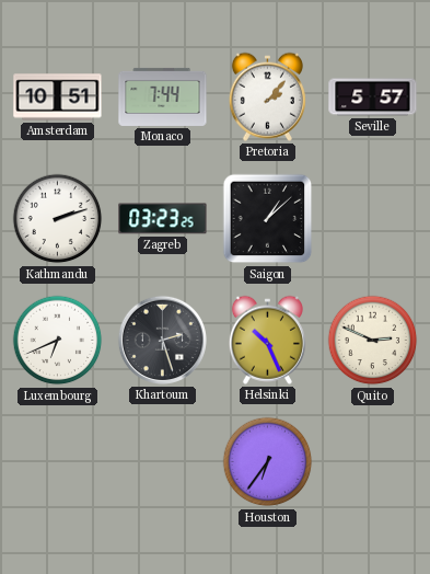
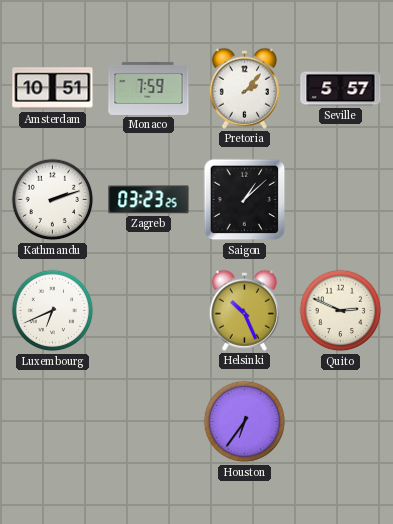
Monaco: 7:44 -> 7:59
Khartoum: 2:27 -> none
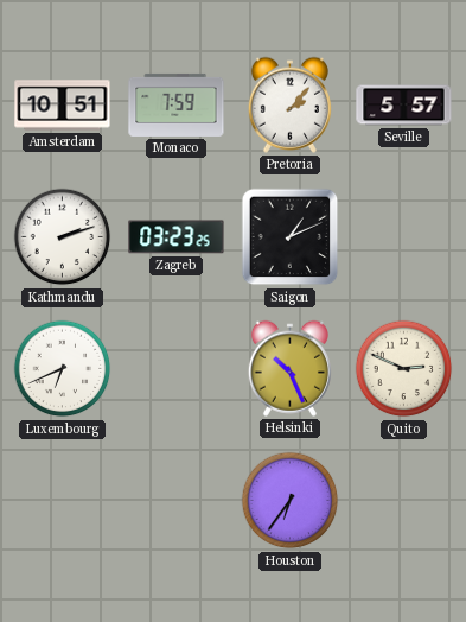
Saigon: 1:08 -> 1:11
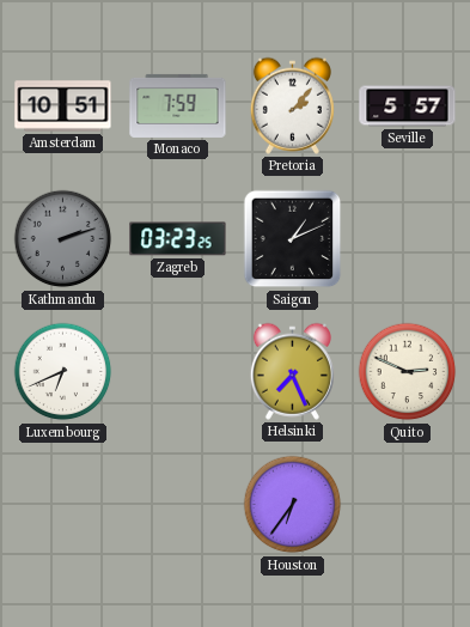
Kathmandu dial: white -> grey
Helsinki: 10:26 -> 7:26
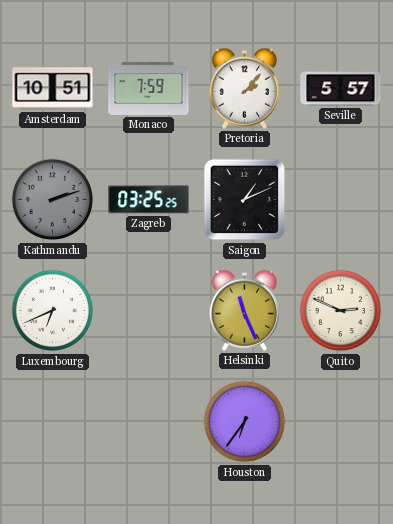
Zagreb: 03:23 -> 03:25
Helsinki: 7:26 -> 11:26
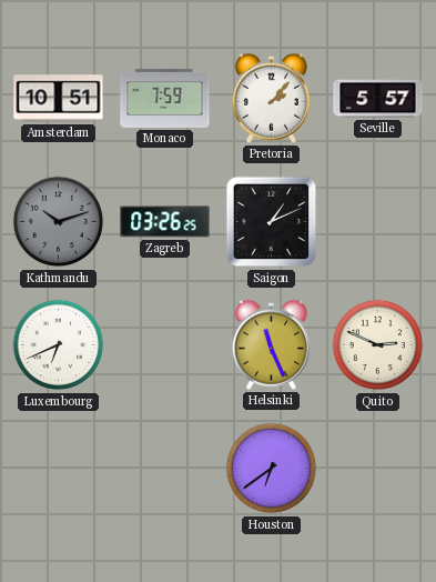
Kathmandu: 2:12 -> 10:12
Zagreb: 03:25 -> 03:26
Houston: 6:36 -> 6:39
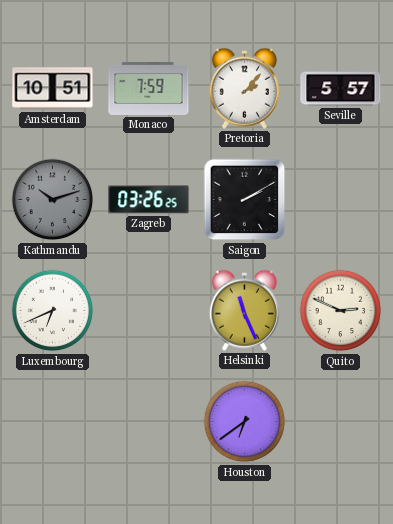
Saigon: 1:11 -> 2:10
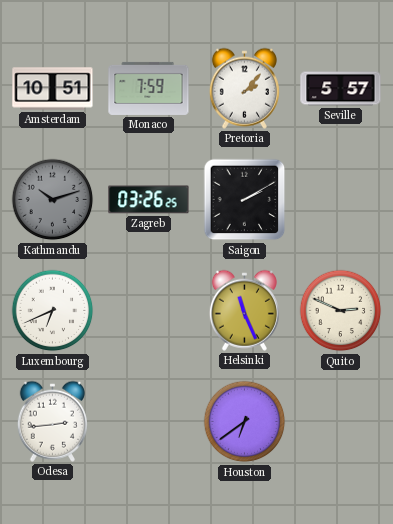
Odesa: none -> 2:44
